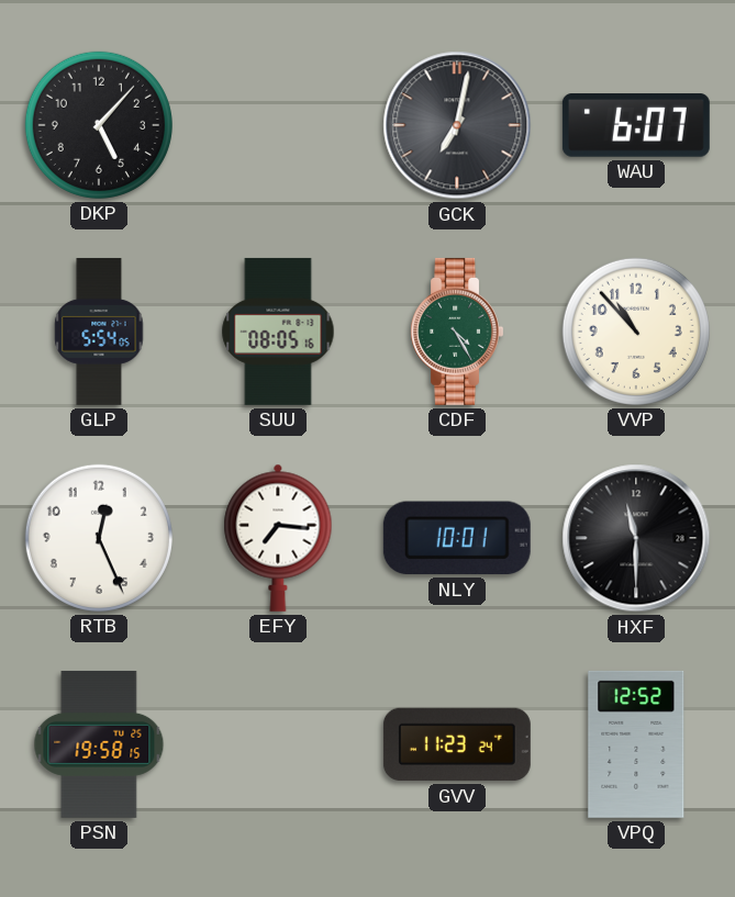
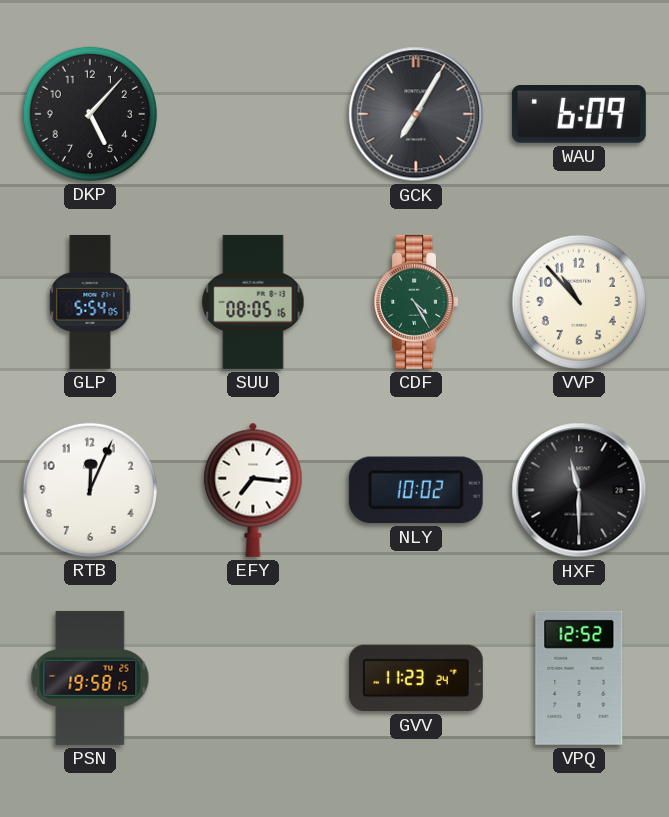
GCK: 7:02 -> 7:05
WAU: 6:07 -> 6:09
RTB: 12:26 -> 12:04
NLY: 10:01 -> 10:02
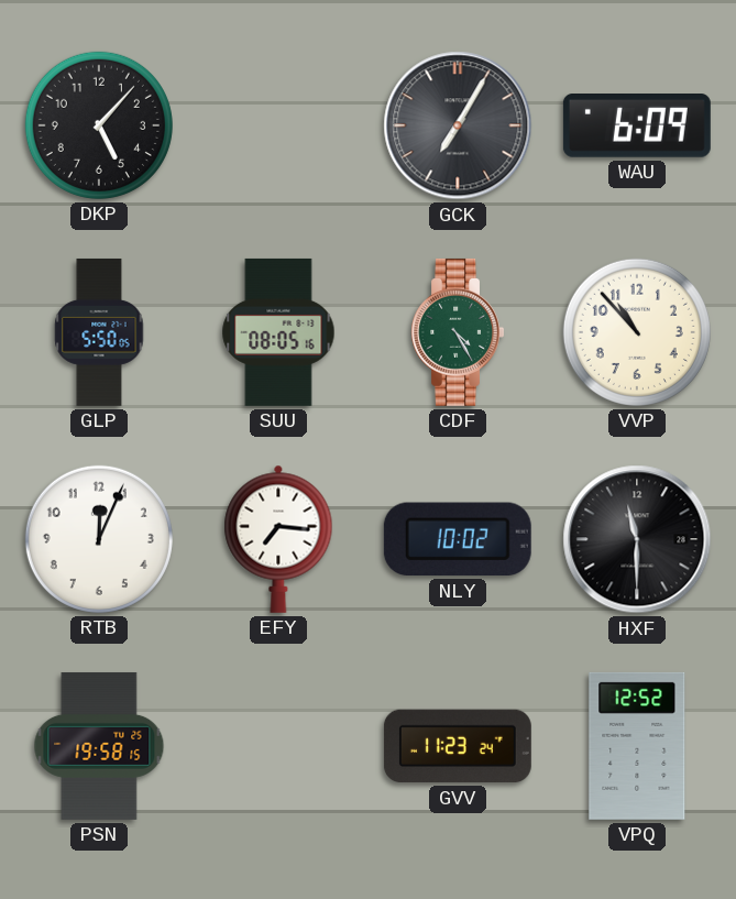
GLP: 5:54 -> 5:50
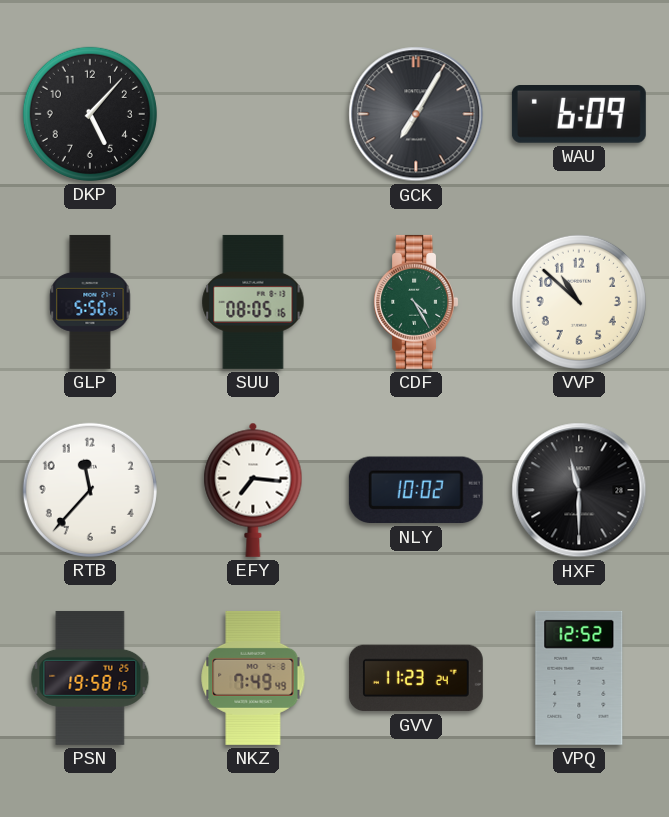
VVP: 10:53 -> 10:52
RTB: 12:04 -> 11:37
NKZ: none -> 7:49
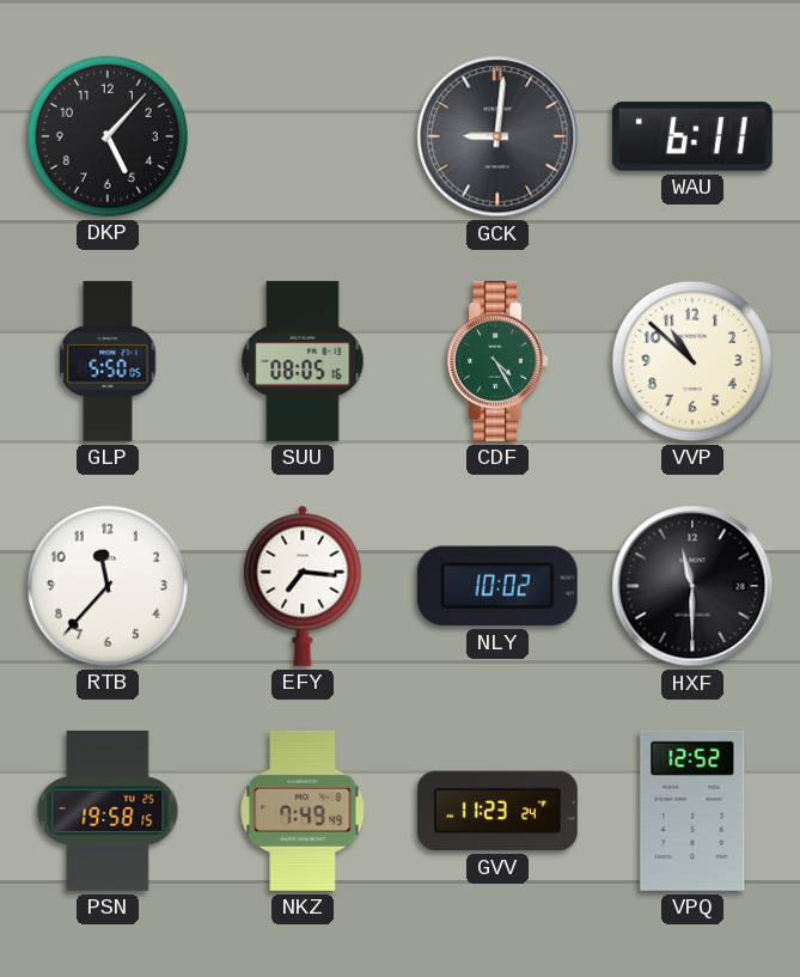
GCK: 7:05 -> 9:01
WAU: 6:09 -> 6:11
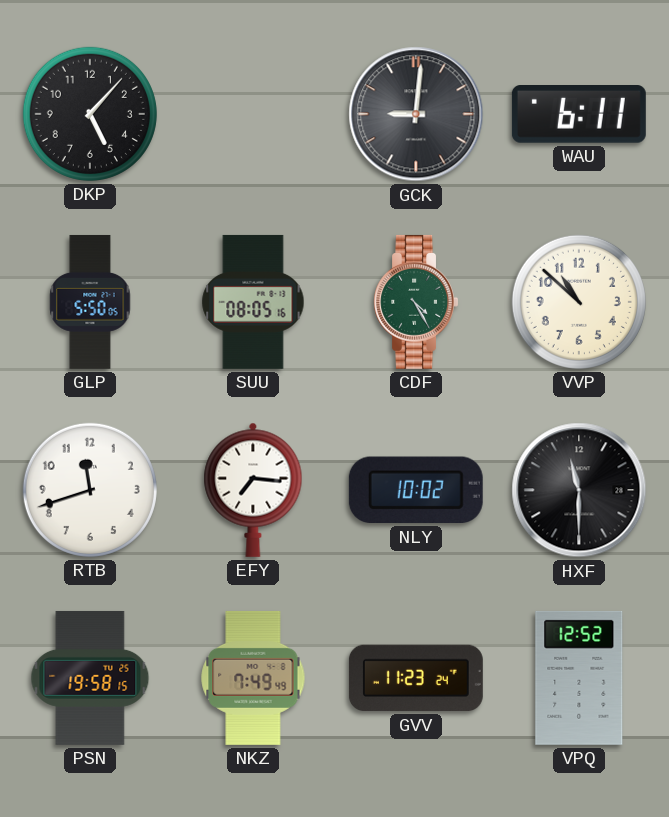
RTB: 11:37 -> 11:42
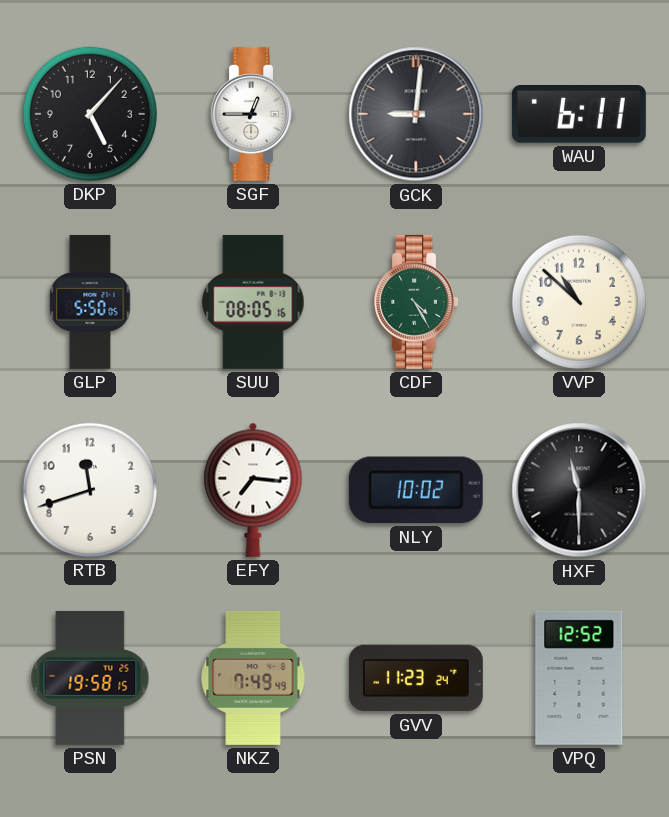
SGF: none -> 12:45
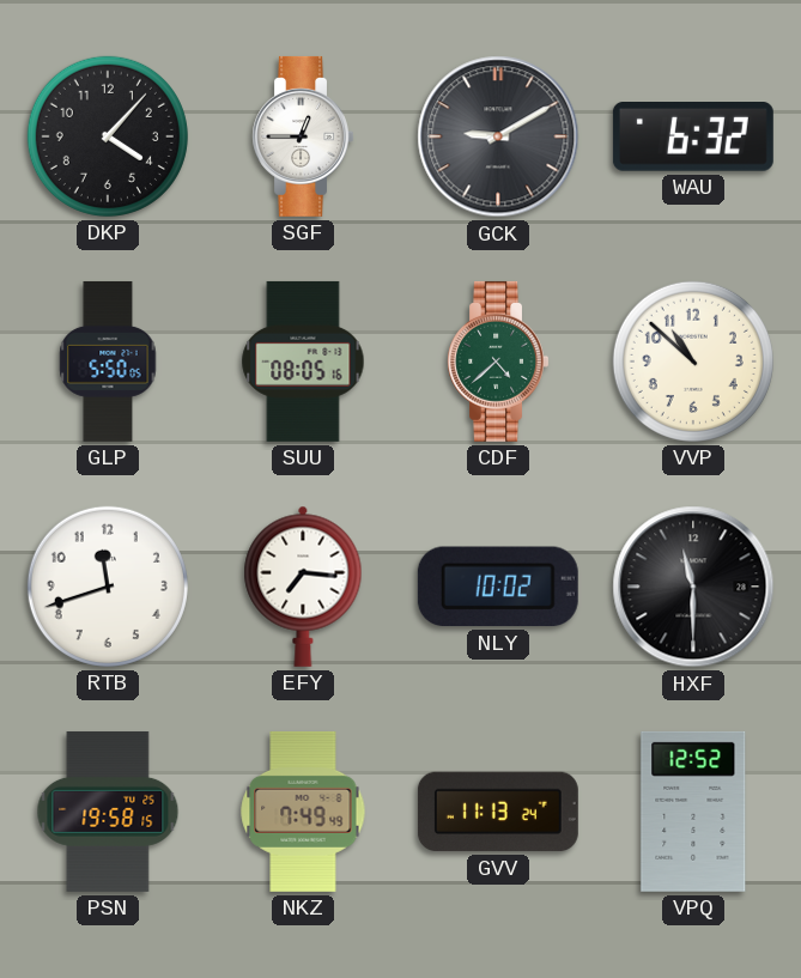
DKP: 5:07 -> 4:07
GCK: 9:01 -> 9:10
WAU: 6:11 -> 6:32
CDF: 4:25 -> 4:38
GVV: 11:23 -> 11:13
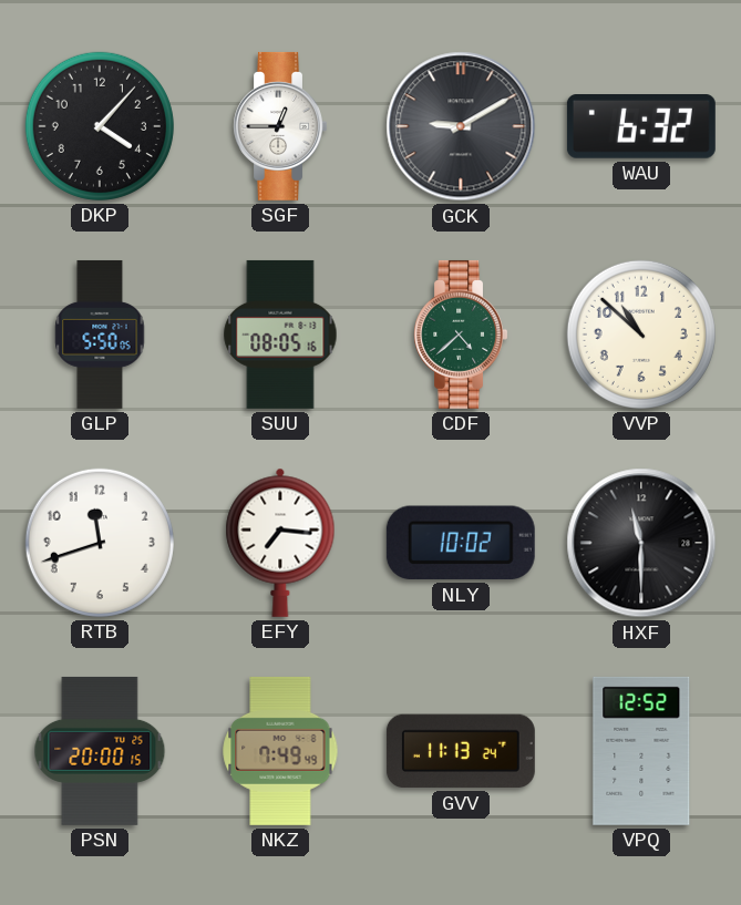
PSN: 19:58 -> 20:00
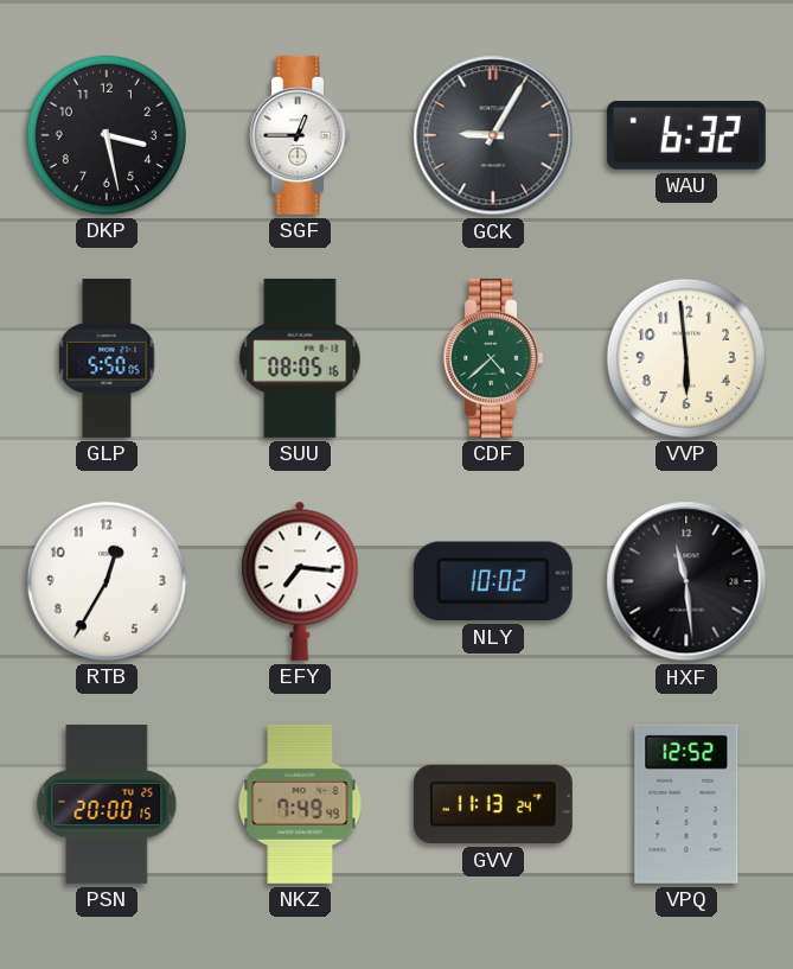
DKP: 4:07 -> 3:28
GCK: 9:10 -> 9:05
VVP: 10:52 -> 5:59
RTB: 11:42 -> 12:35
HXF: 11:30 -> 11:29
